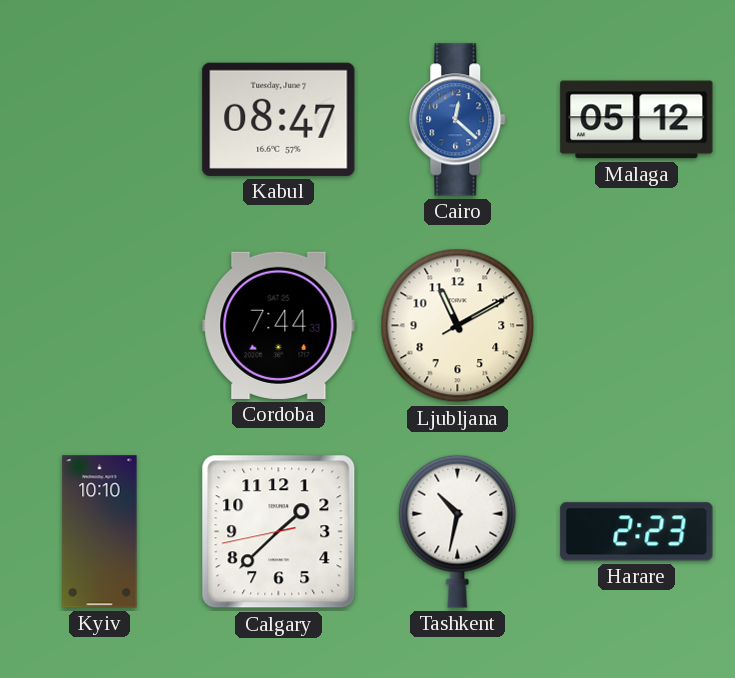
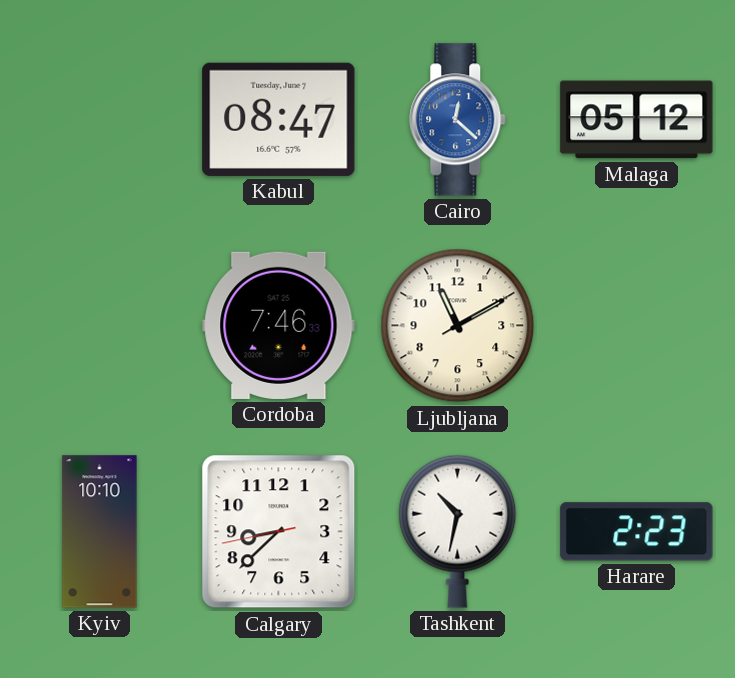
Cordoba: 7:44 -> 7:46
Calgary: 1:37 -> 8:37
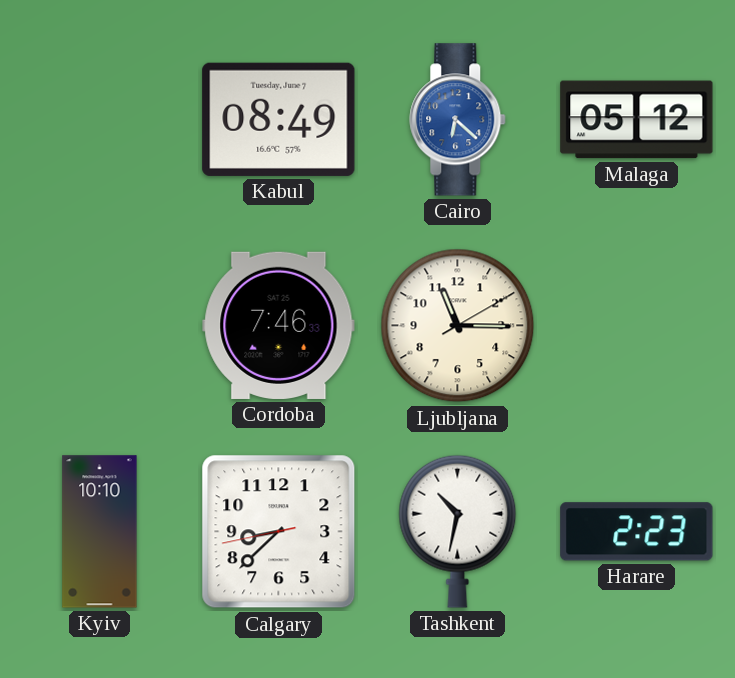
Kabul: 08:47 -> 08:49
Cairo: 12:22 -> 6:22
Ljubljana: 11:10 -> 11:15
